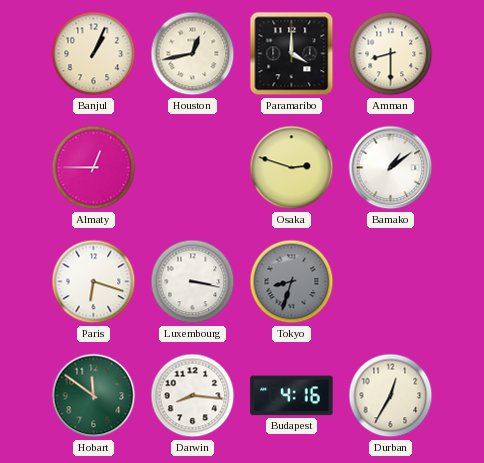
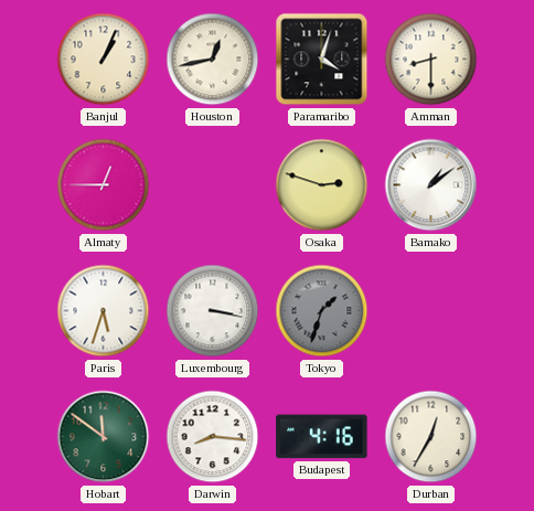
Paramaribo: 4:00 -> 4:03
Paris: 6:18 -> 5:33
Tokyo: 8:33 -> 1:33
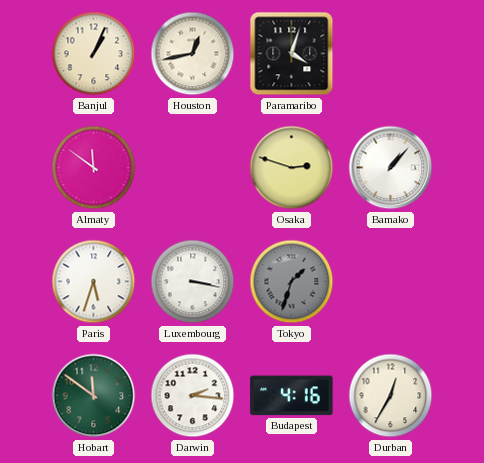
Amman: 8:30 -> none
Almaty: 12:45 -> 11:51
Bamako: 1:09 -> 1:07
Darwin: 8:16 -> 2:16
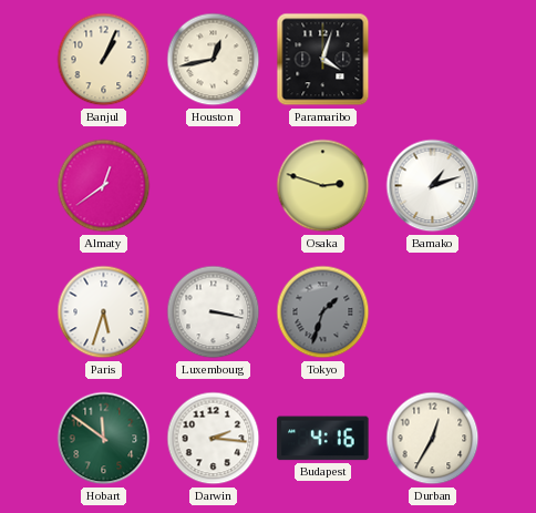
Almaty: 11:51 -> 12:39
Bamako: 1:07 -> 1:12
